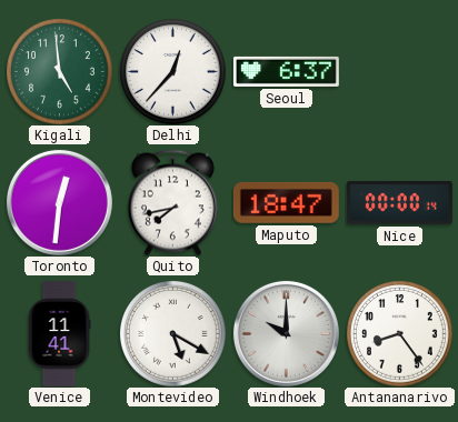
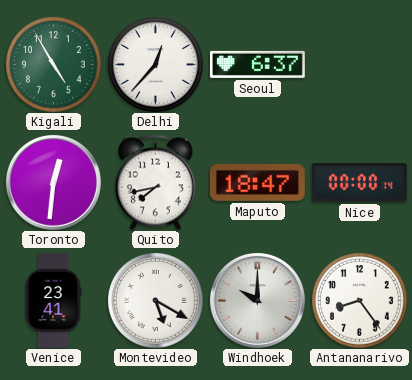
Kigali: 4:59 -> 4:55
Venice: 11:41 -> 23:41
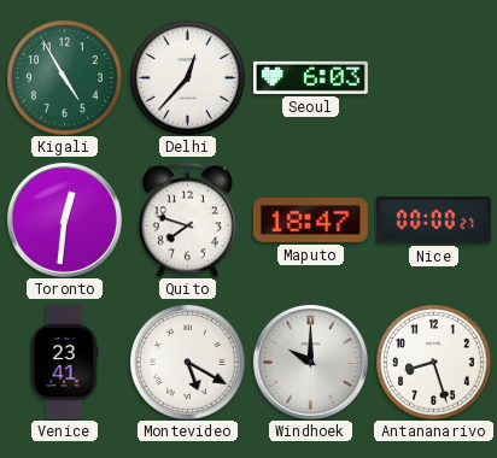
Seoul: 6:37 -> 6:03
Quito: 7:43 -> 7:48
Nice: 00:00:14 -> 00:00:27
Antananarivo: 8:24 -> 8:27
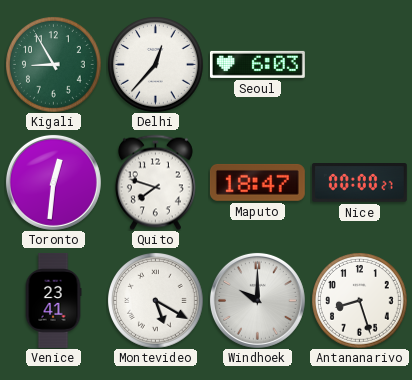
Kigali: 4:55 -> 8:55
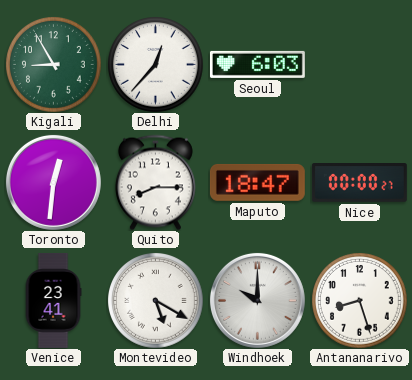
Quito: 7:48 -> 8:15
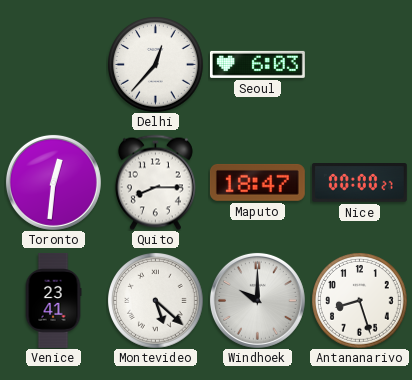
Kigali: 8:55 -> none
Montevideo: 5:20 -> 5:22
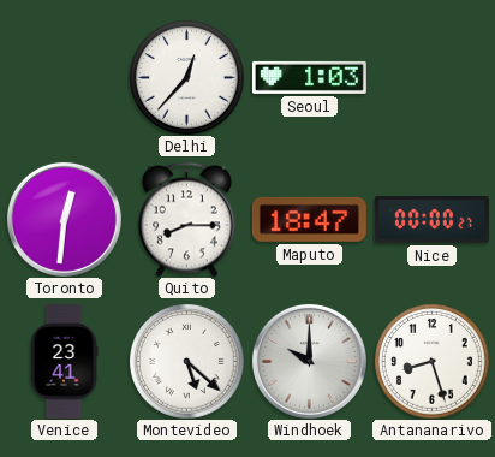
Seoul: 6:03 -> 1:03
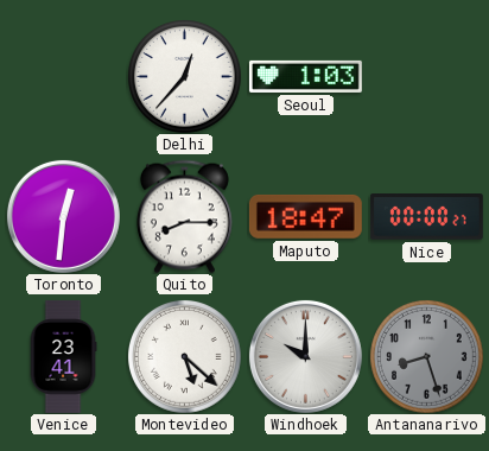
Antananarivo dial: white -> grey
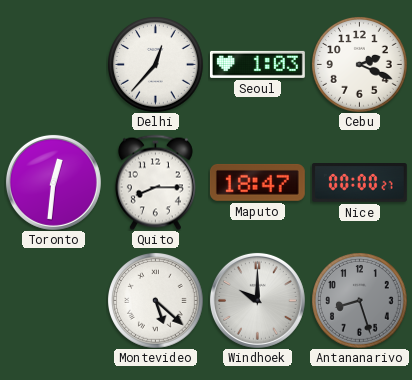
Cebu: none -> 2:19
Venice: 23:41 -> none
